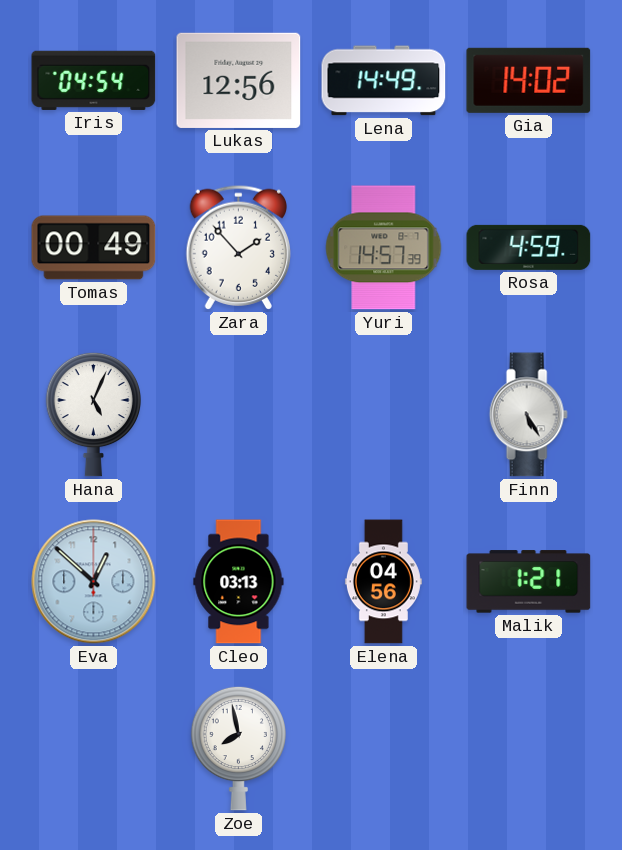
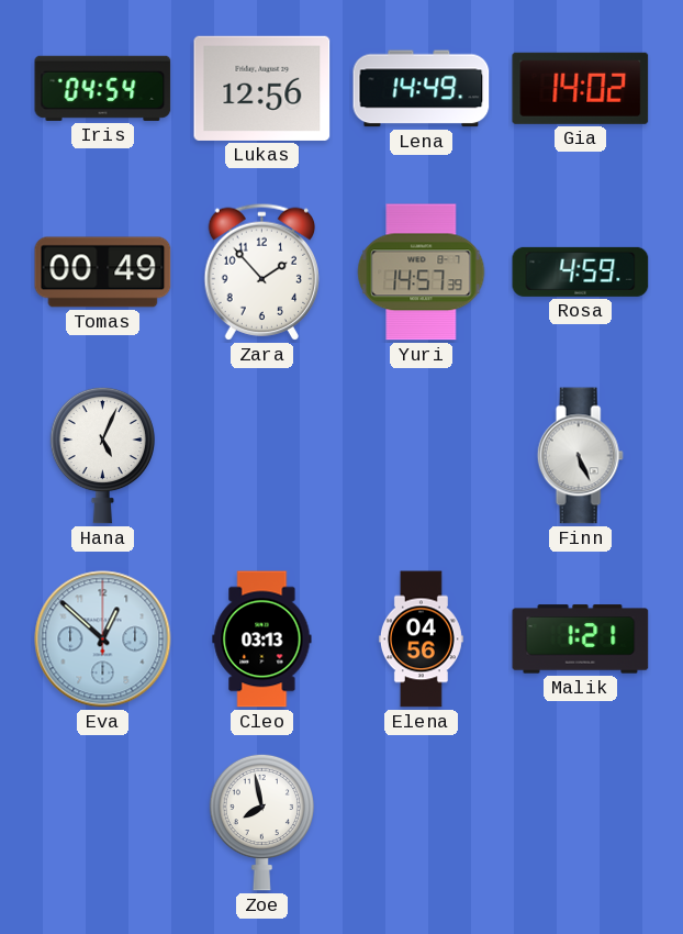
Finn: 5:25 -> 5:26
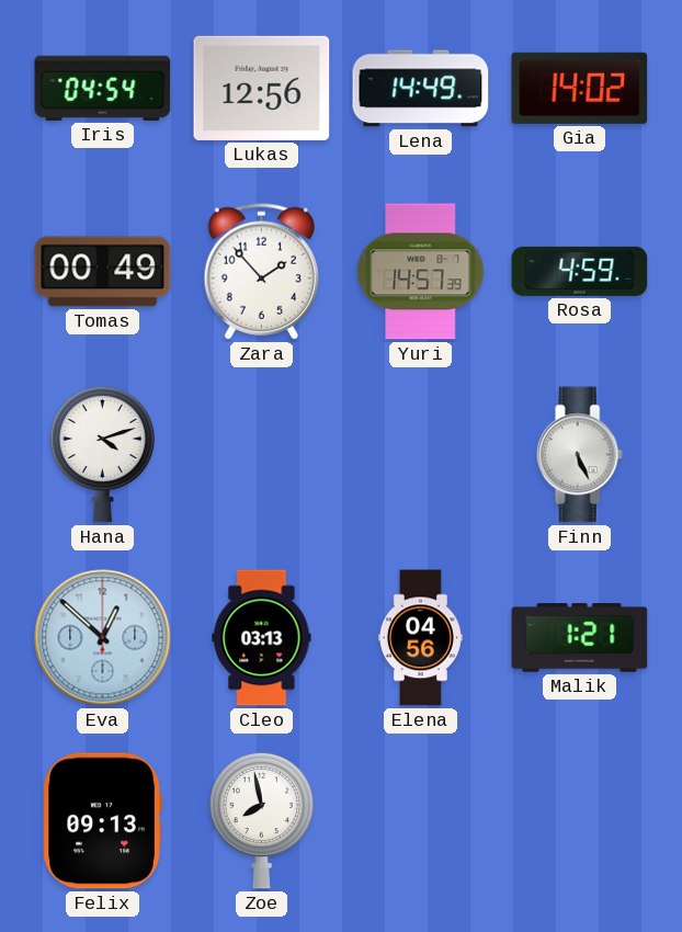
Hana: 5:04 -> 4:12
Felix: none -> 09:13
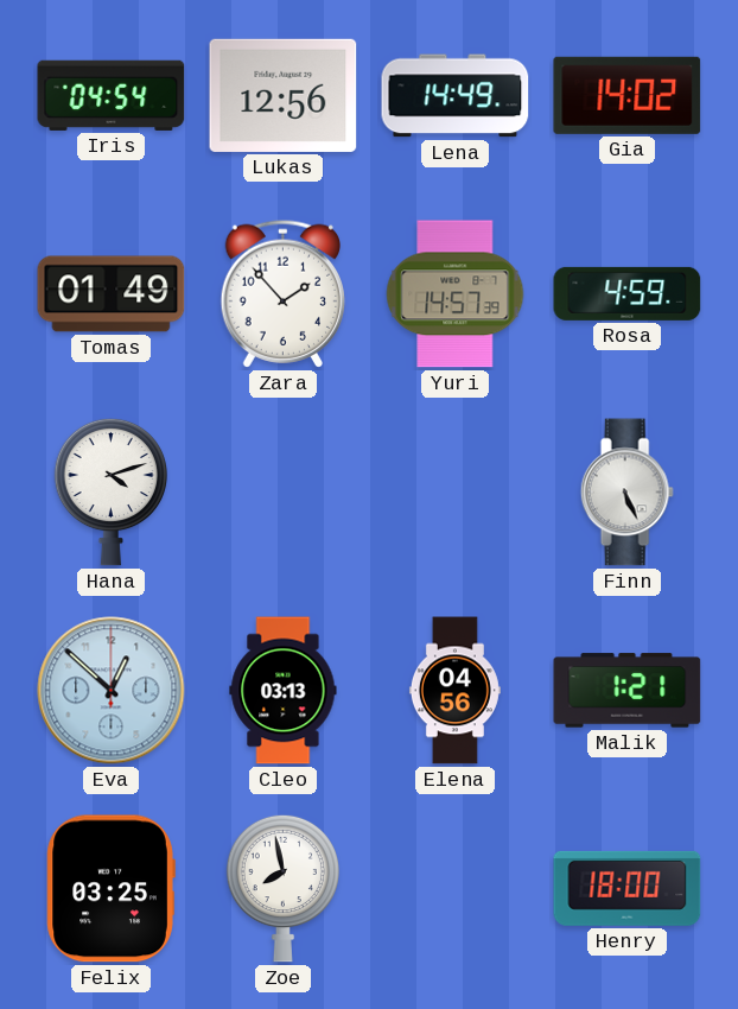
Tomas: 00:49 -> 01:49
Felix: 09:13 -> 03:25
Henry: none -> 18:00
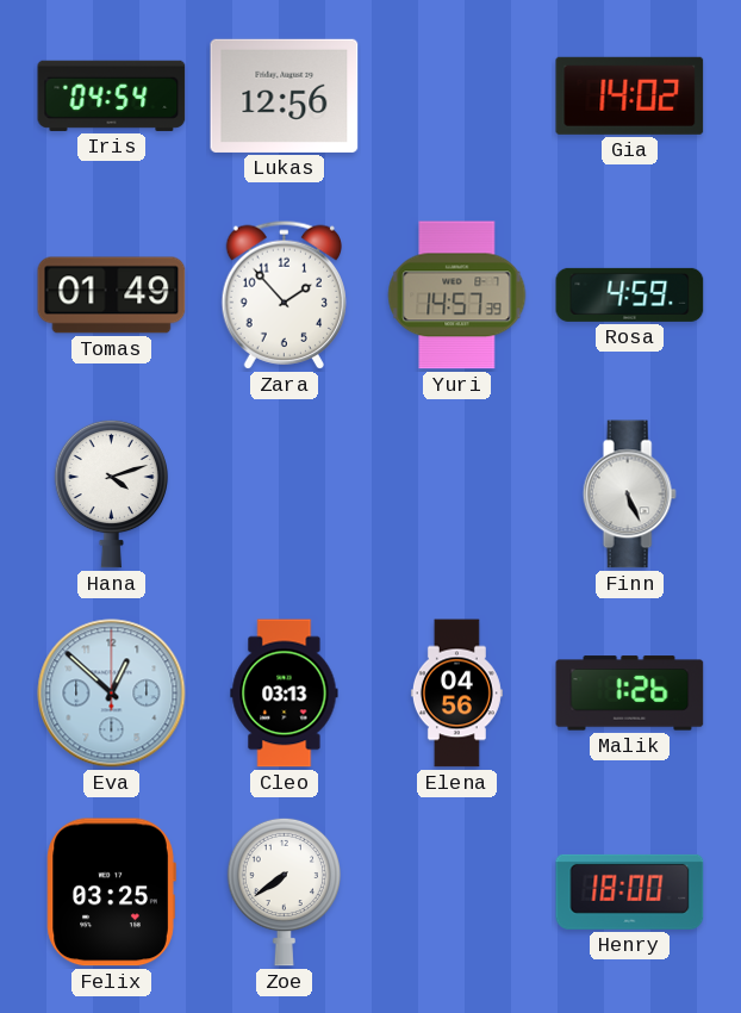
Lena: 14:49 -> none
Malik: 1:21 -> 1:26
Zoe: 7:58 -> 7:39
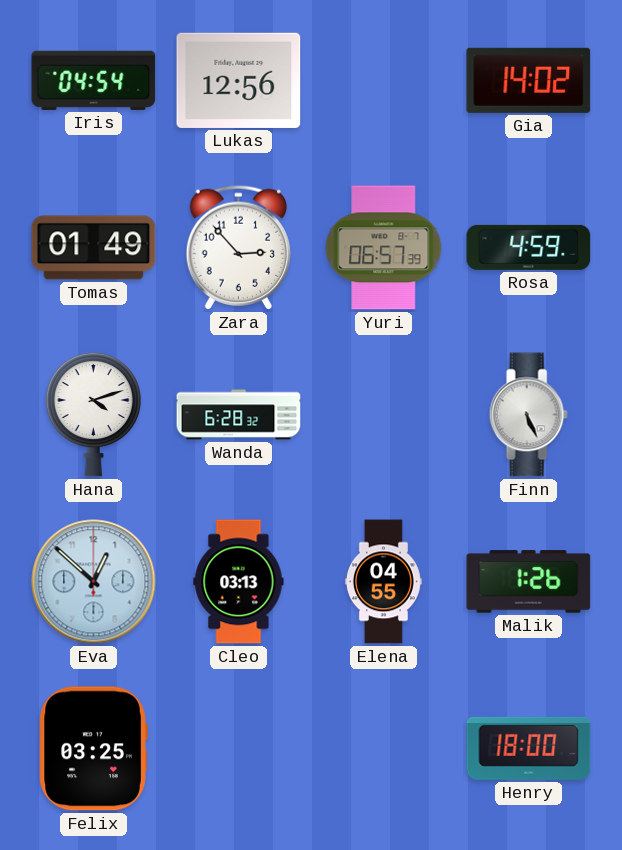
Zara: 1:53 -> 2:53
Yuri: 14:57 -> 06:57
Wanda: none -> 6:28
Elena: 04:56 -> 04:55
Zoe: 7:39 -> none
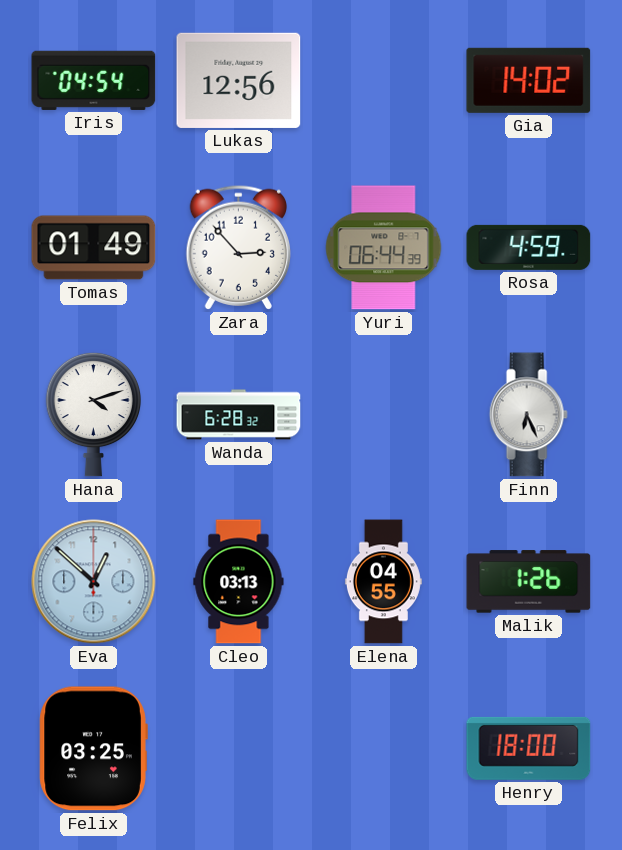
Yuri: 06:57 -> 06:44
Finn: 5:26 -> 6:26
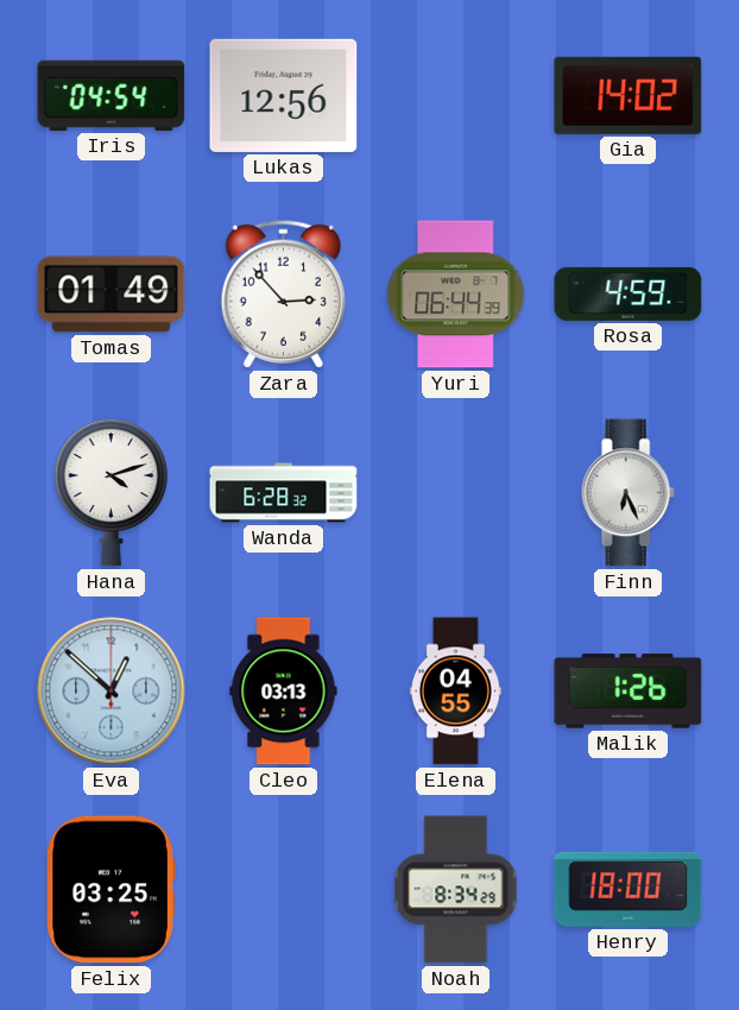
Noah: none -> 8:34
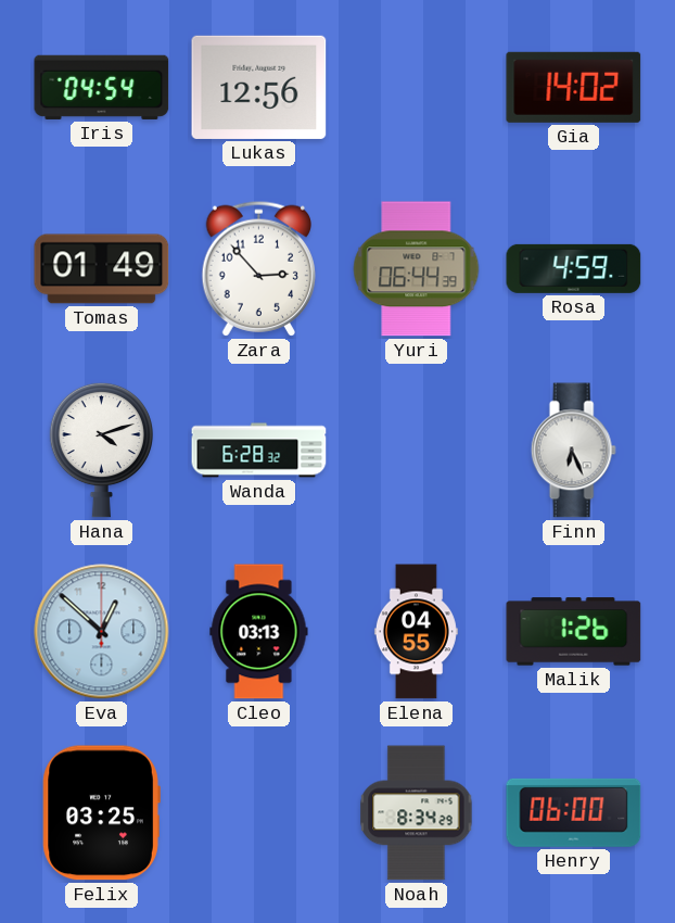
Henry: 18:00 -> 06:00
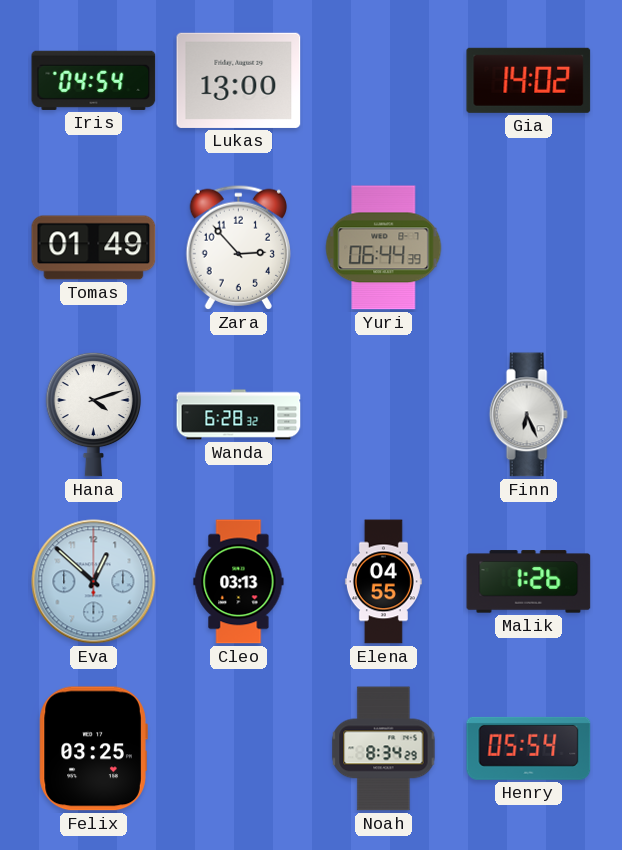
Lukas: 12:56 -> 13:00
Rosa: 4:59 -> none
Henry: 06:00 -> 05:54
